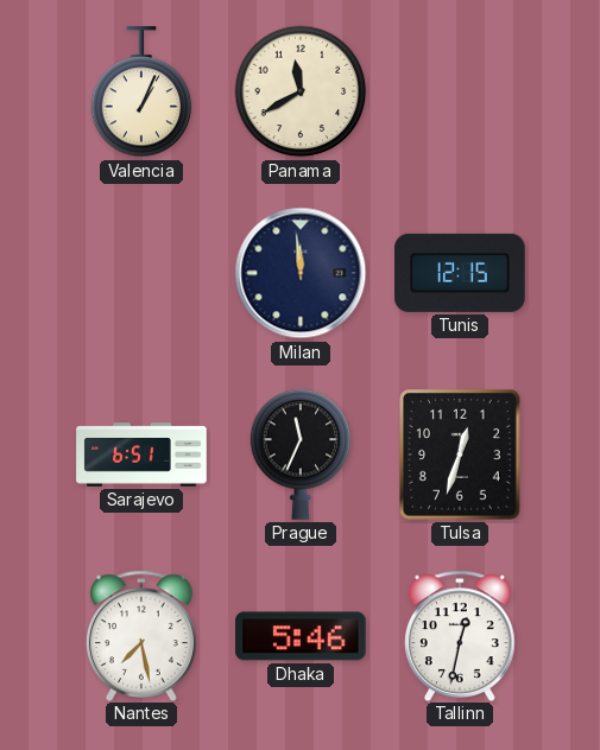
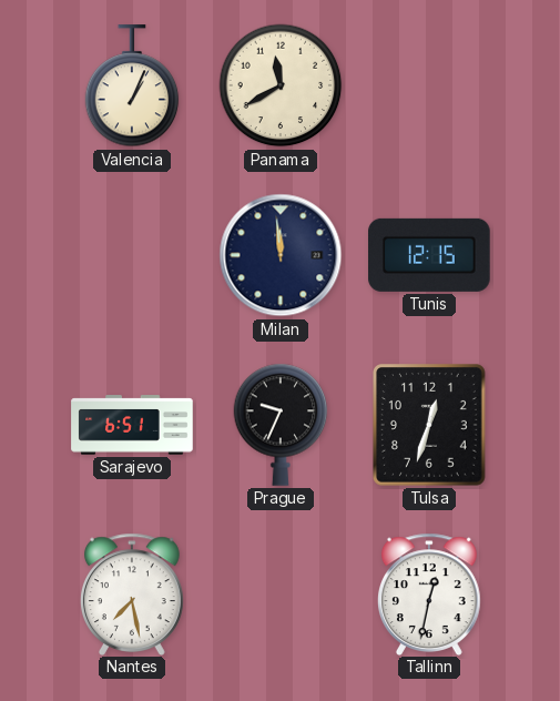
Prague: 11:34 -> 9:34
Dhaka: 5:46 -> none
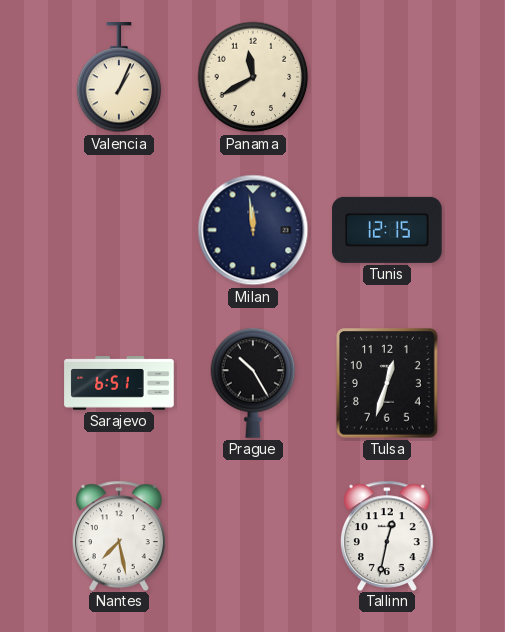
Prague: 9:34 -> 10:25
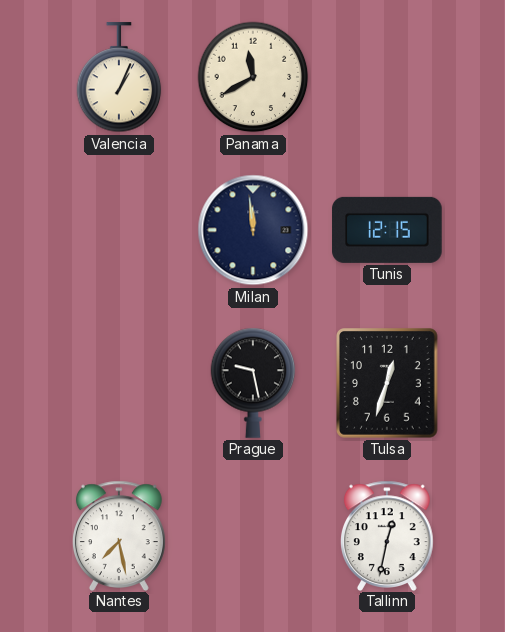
Sarajevo: 6:51 -> none
Prague: 10:25 -> 9:28
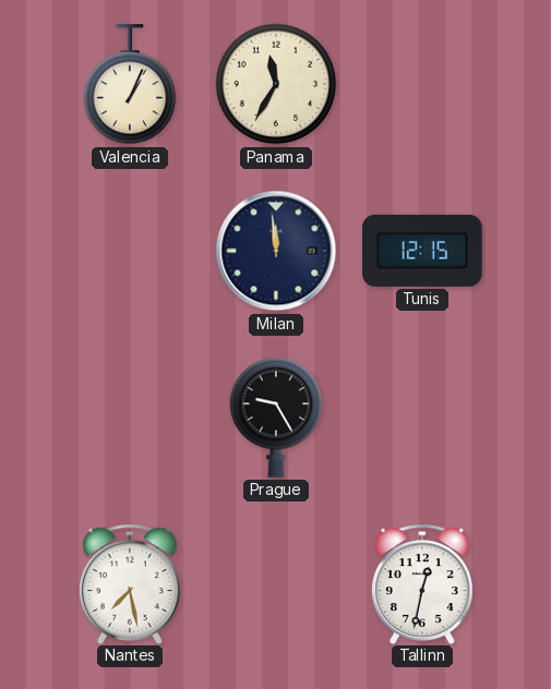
Panama: 11:40 -> 11:35
Prague: 9:28 -> 9:25
Tulsa: 12:33 -> none
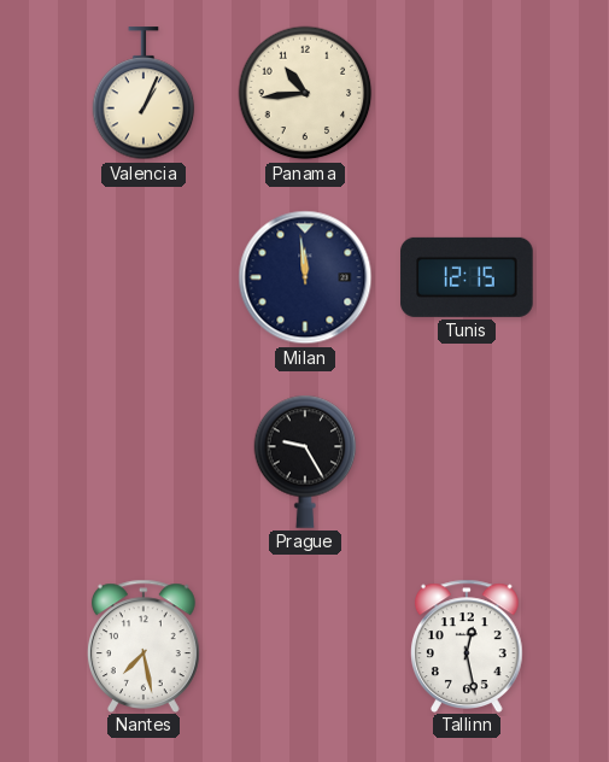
Panama: 11:35 -> 10:44
Tallinn: 12:32 -> 12:28
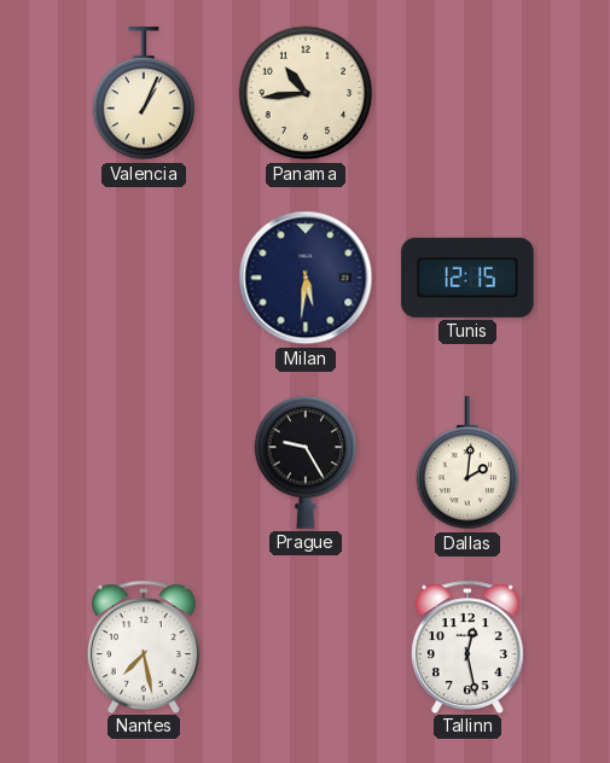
Milan: 11:59 -> 5:31
Dallas: none -> 2:01
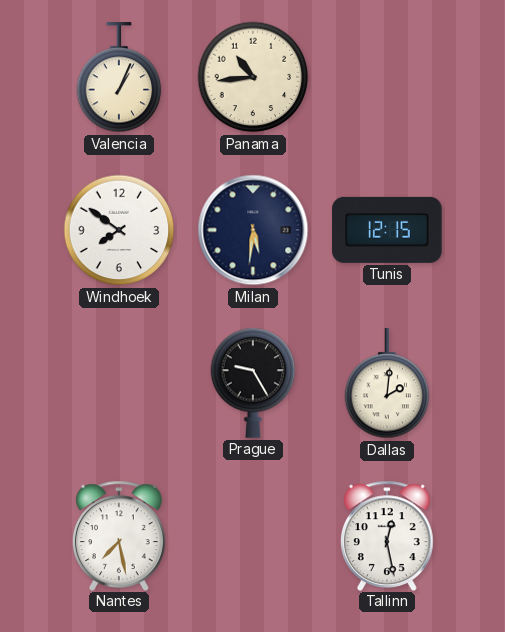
Windhoek: none -> 7:51
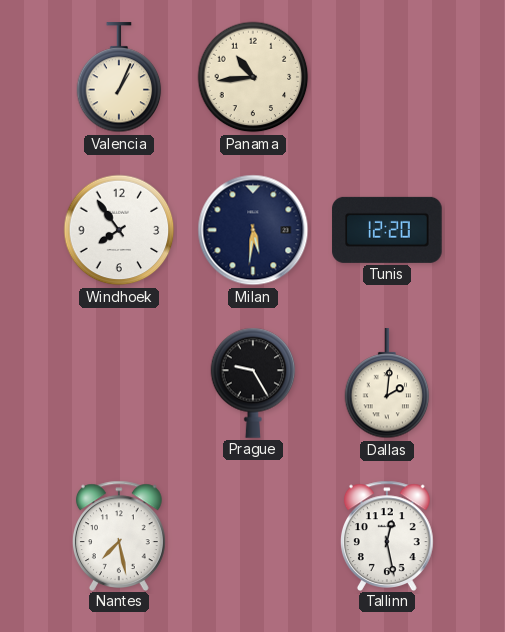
Windhoek: 7:51 -> 7:54
Tunis: 12:15 -> 12:20
